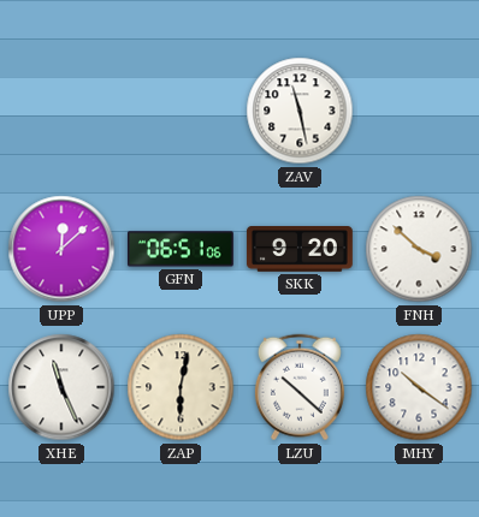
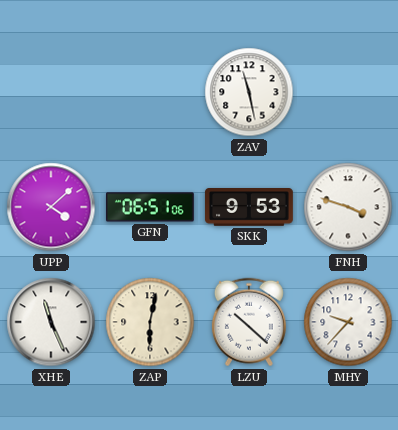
UPP: 12:08 -> 4:08
SKK: 9:20 -> 9:53
FNH: 3:52 -> 3:48
MHY: 10:21 -> 9:37
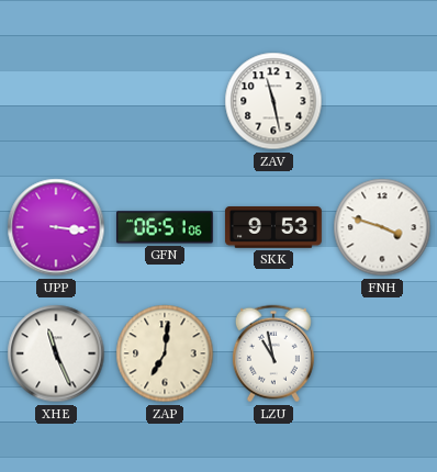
UPP: 4:08 -> 3:16
ZAP: 6:02 -> 7:01
LZU: 10:22 -> 10:58
MHY: 9:37 -> none
